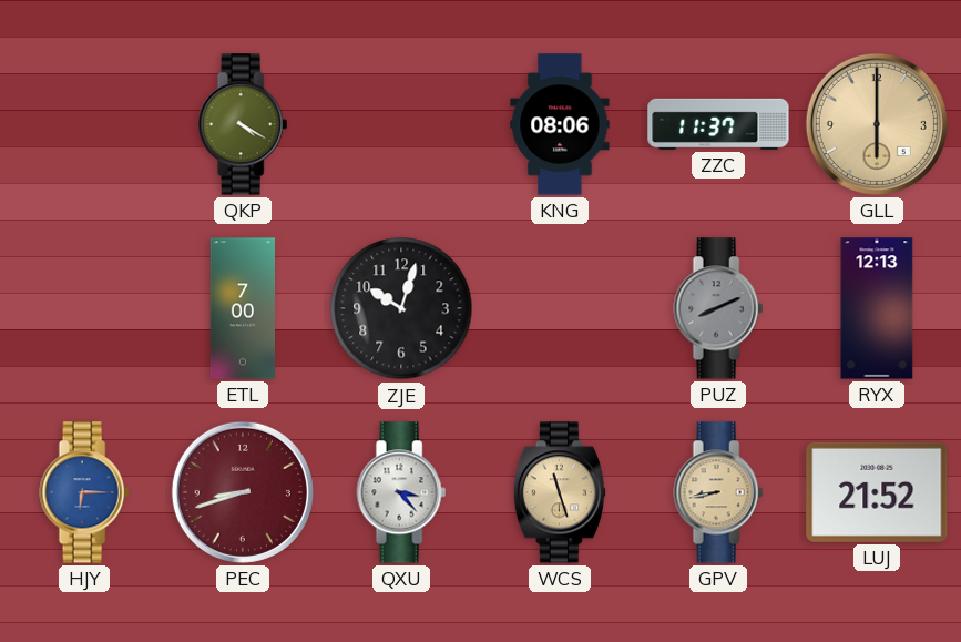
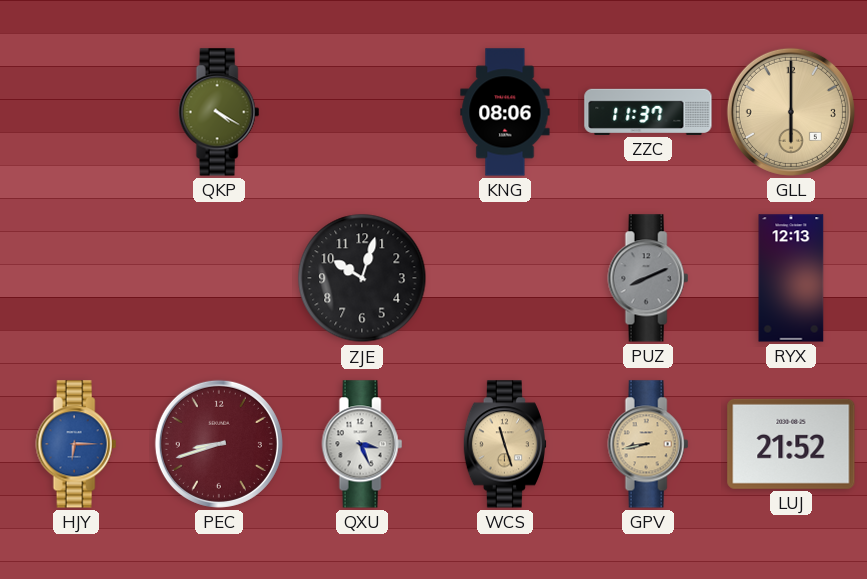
ETL: 7:00 -> none
QXU: 3:23 -> 3:26
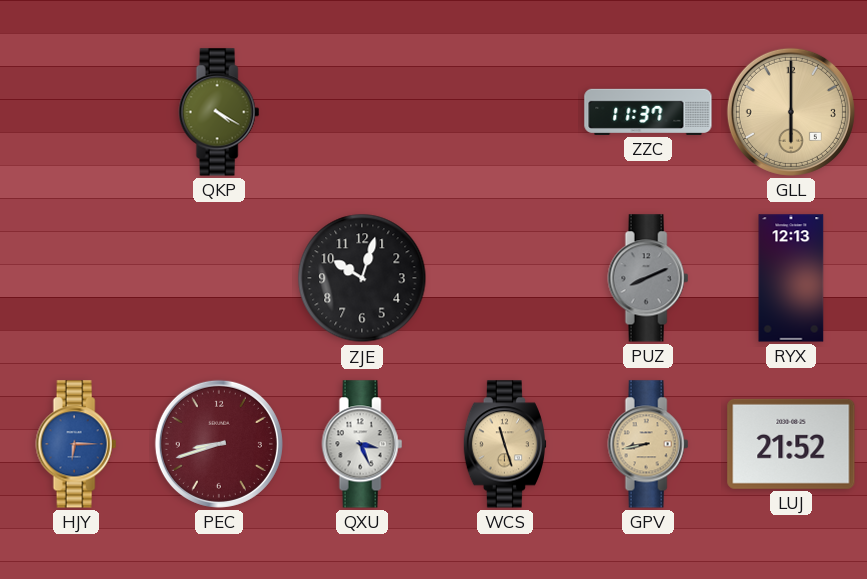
KNG: 08:06 -> none
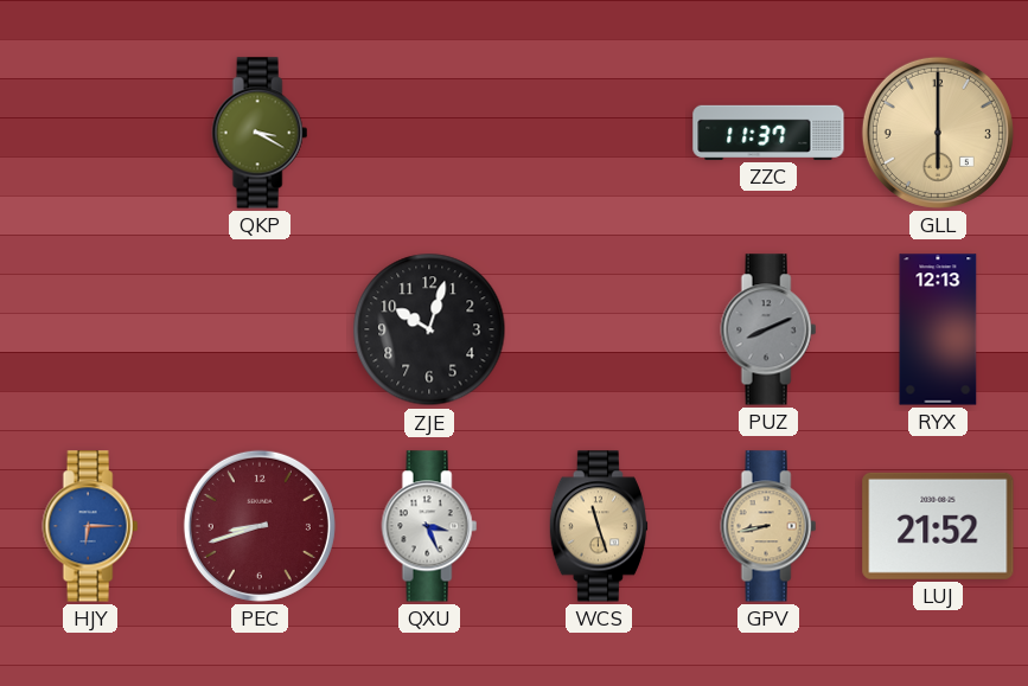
QKP: 4:20 -> 3:20
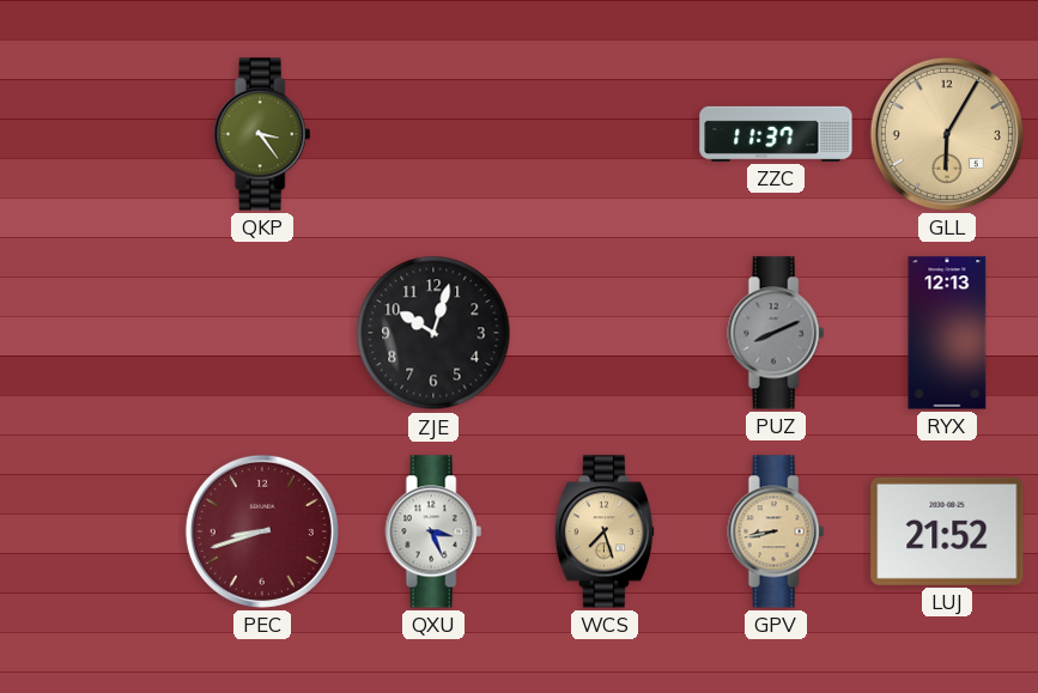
QKP: 3:20 -> 3:24
GLL: 6:00 -> 6:05
HJY: 6:15 -> none
WCS: 11:27 -> 7:27
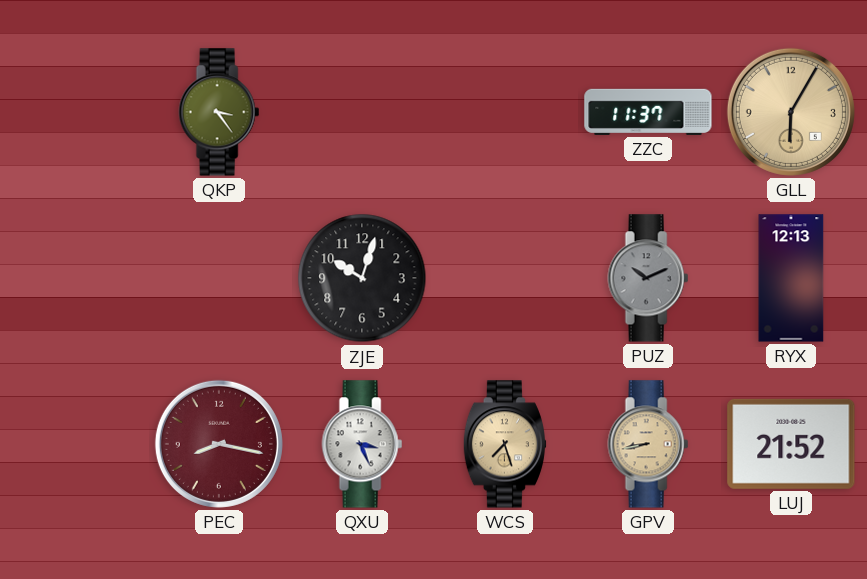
PUZ: 8:11 -> 10:11
PEC: 8:42 -> 8:17
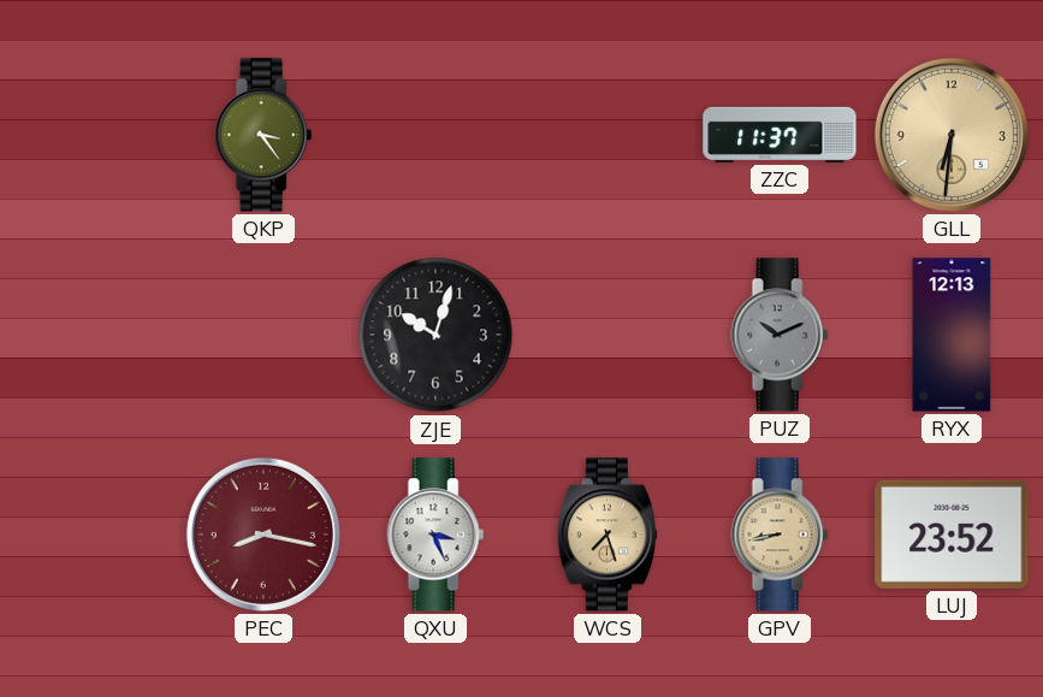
GLL: 6:05 -> 6:31
LUJ: 21:52 -> 23:52
